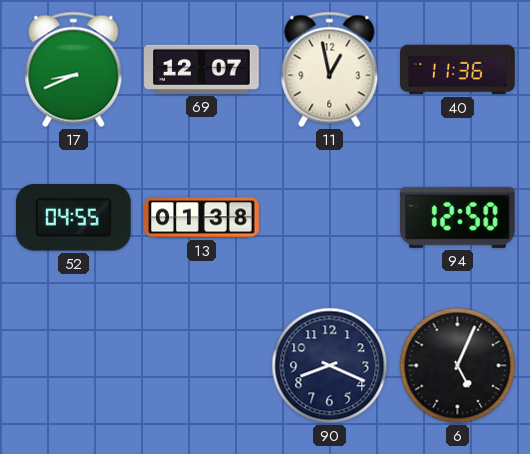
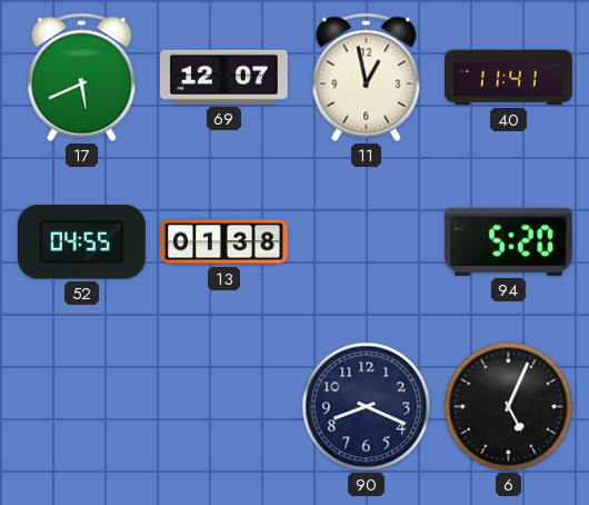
17: 8:41 -> 5:41
40: 11:36 -> 11:41
94: 12:50 -> 5:20
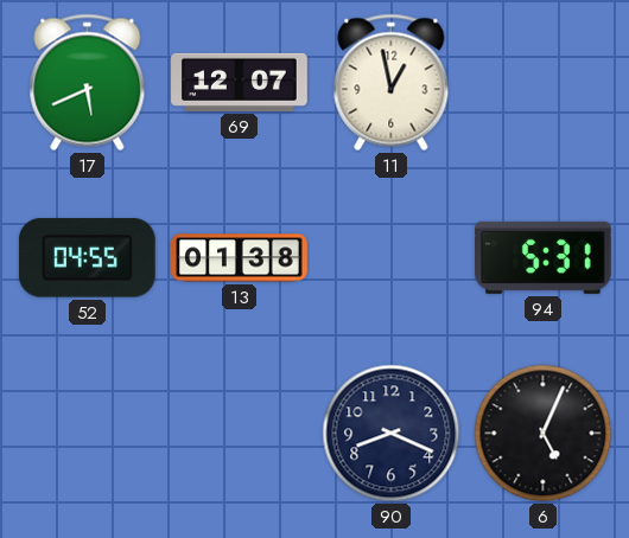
40: 11:41 -> none
94: 5:20 -> 5:31
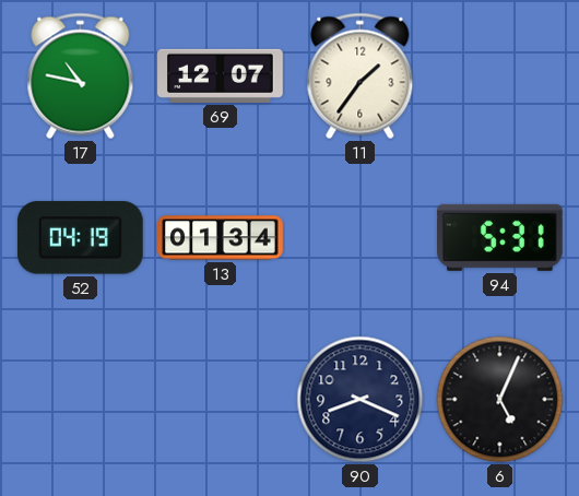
17: 5:41 -> 10:47
11: 12:58 -> 1:36
52: 04:55 -> 04:19
13: 01:38 -> 01:34
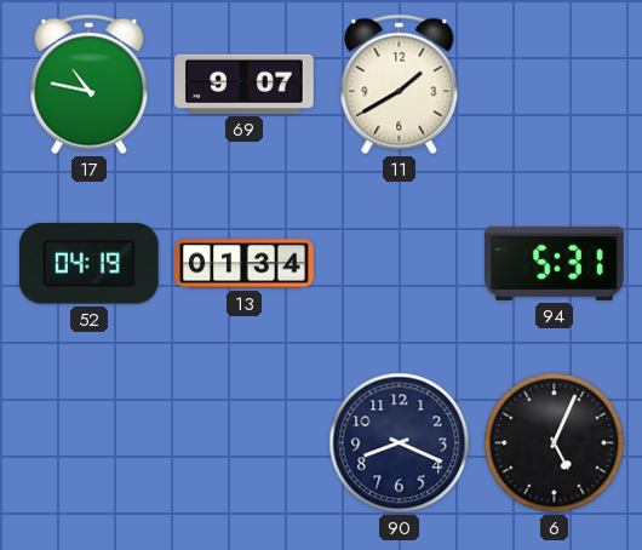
69: 12:07 -> 9:07
11: 1:36 -> 1:40
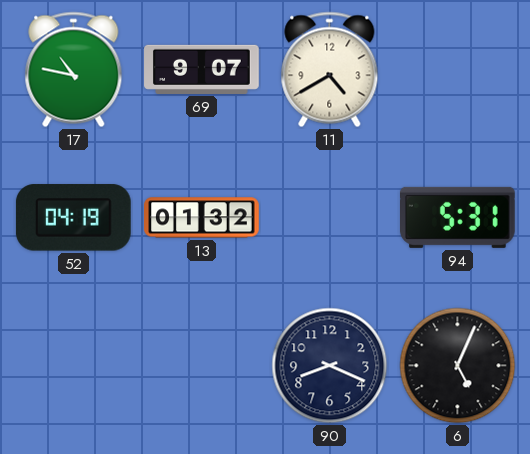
11: 1:40 -> 4:40
13: 01:34 -> 01:32
